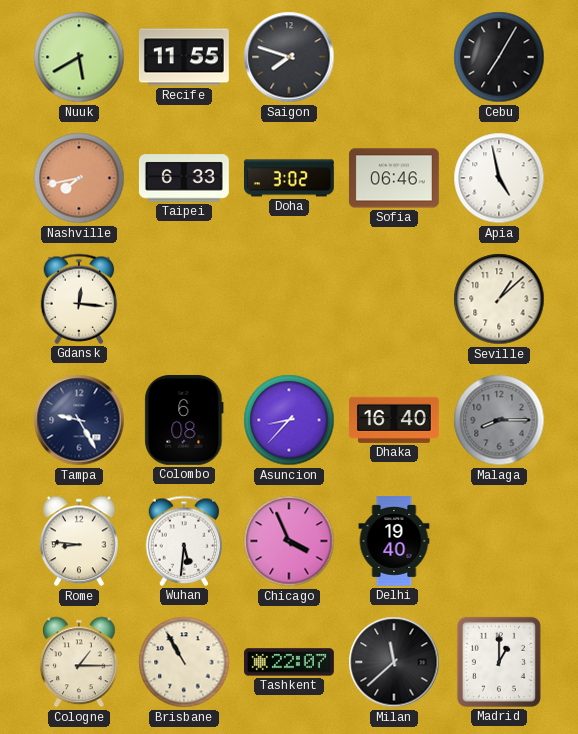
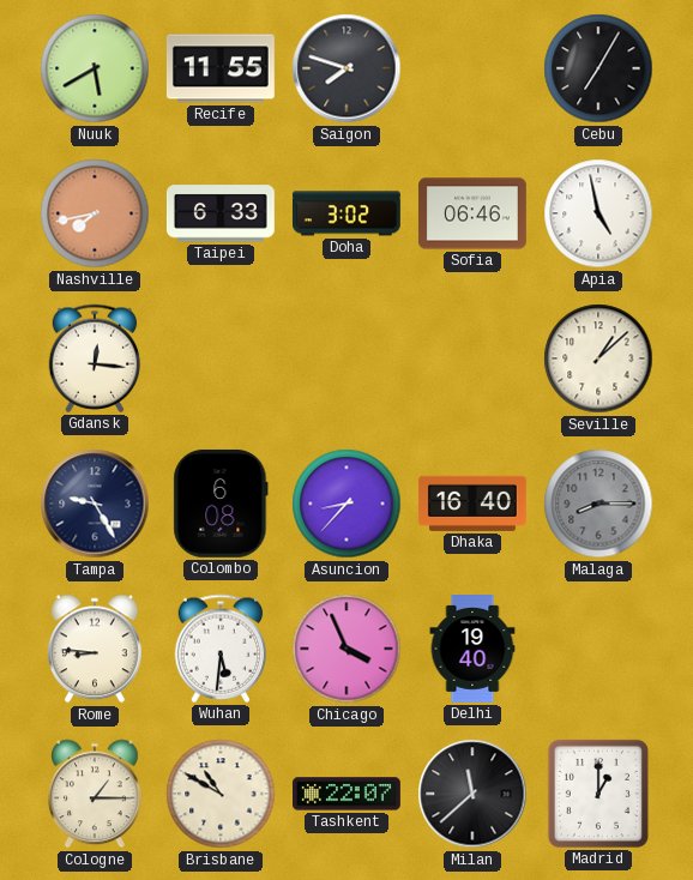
Brisbane: 10:55 -> 10:50
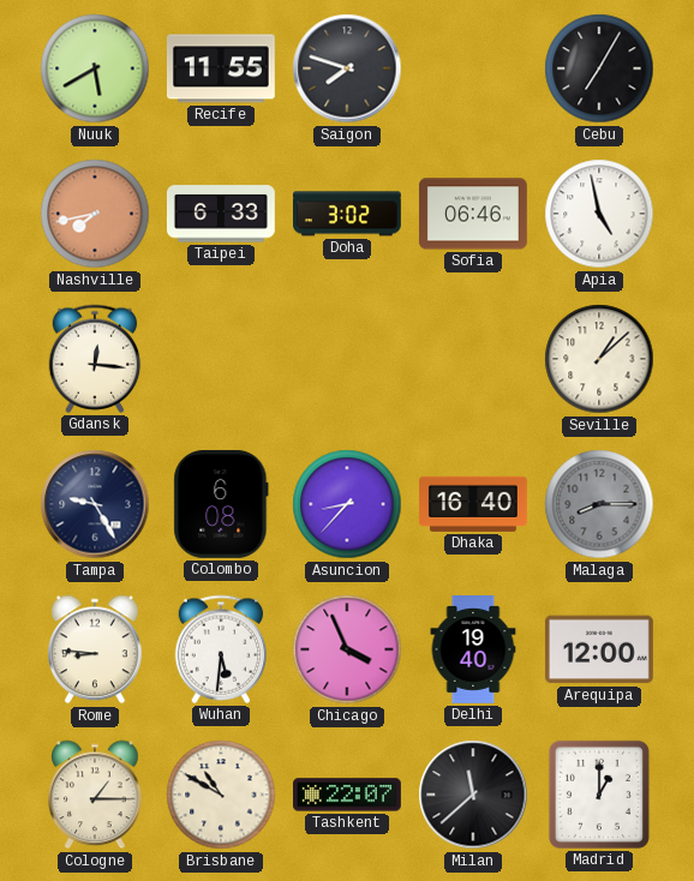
Arequipa: none -> 12:00
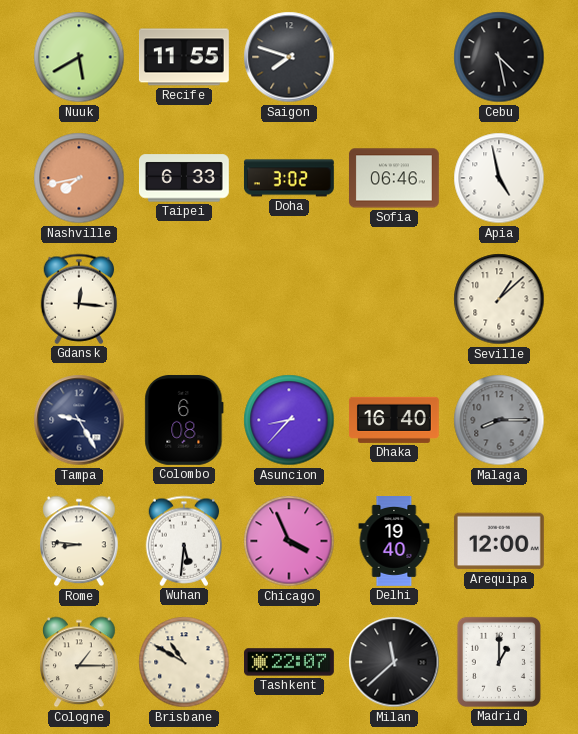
Cebu: 7:05 -> 4:28
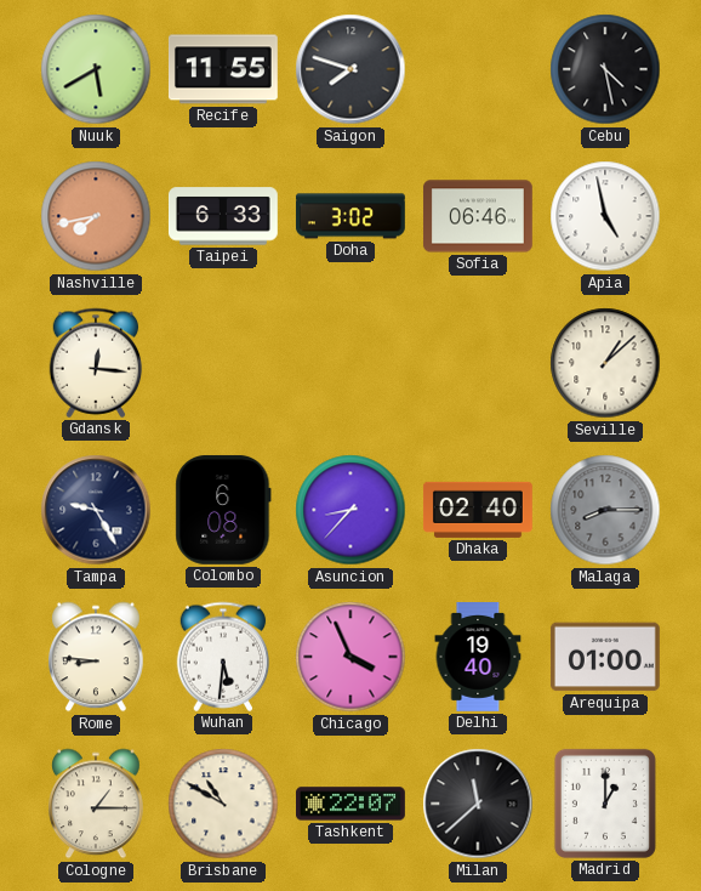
Dhaka: 16:40 -> 02:40
Arequipa: 12:00 -> 01:00
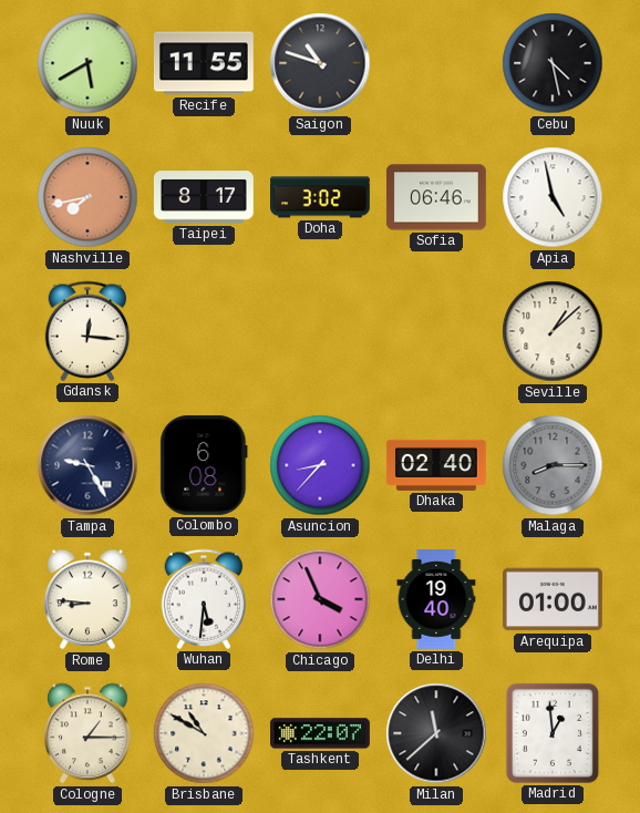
Saigon: 7:48 -> 10:48
Taipei: 6:33 -> 8:17
Madrid: 1:00 -> 12:59
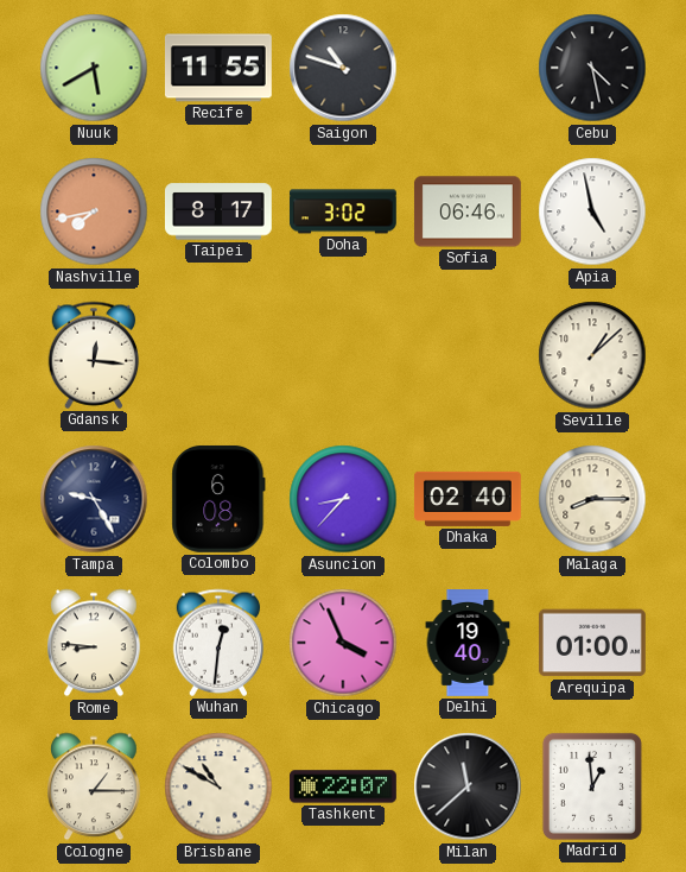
Malaga dial: grey -> cream
Wuhan: 5:31 -> 12:31
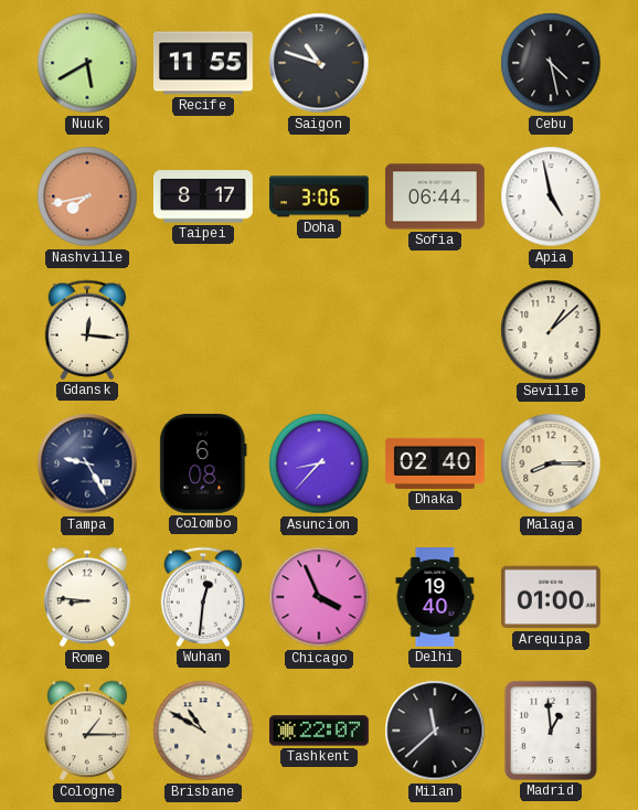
Doha: 3:02 -> 3:06
Sofia: 06:46 -> 06:44
